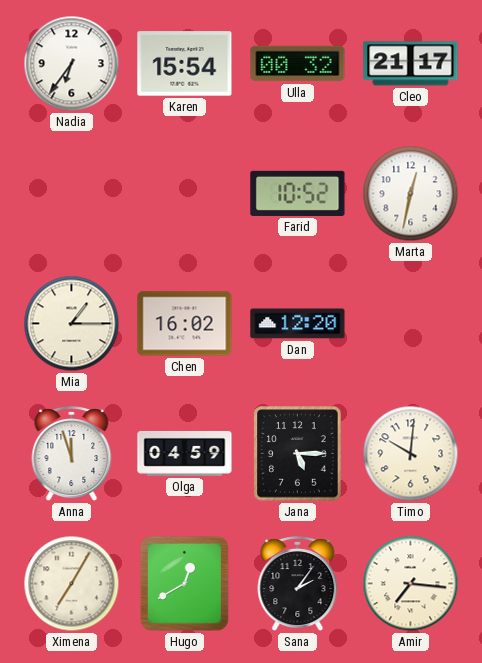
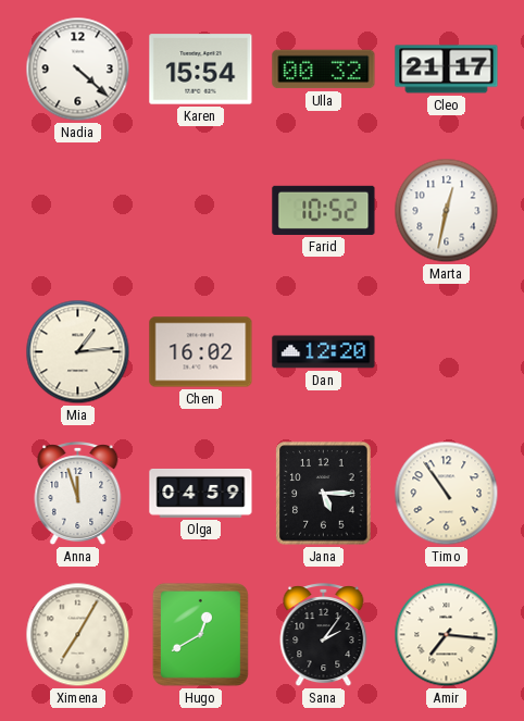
Nadia: 6:36 -> 4:22
Mia: 1:15 -> 1:14
Timo: 10:01 -> 10:54
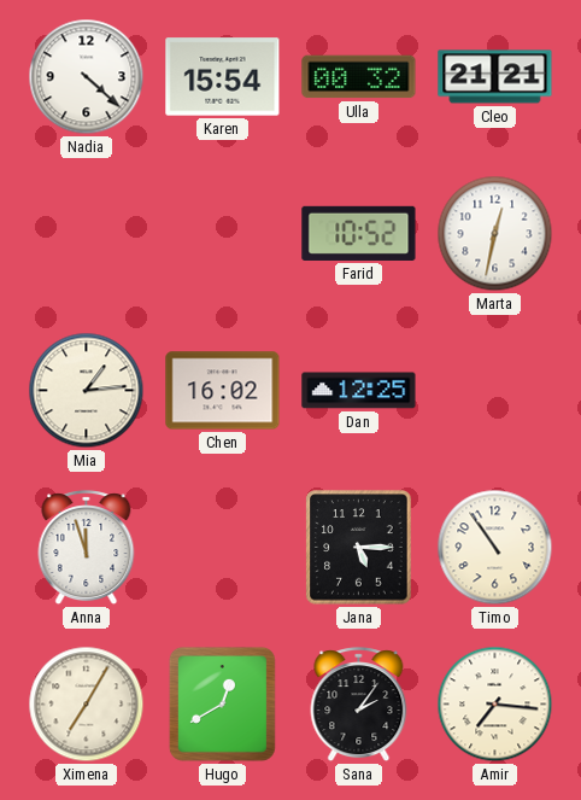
Cleo: 21:17 -> 21:21
Dan: 12:20 -> 12:25
Olga: 04:59 -> none
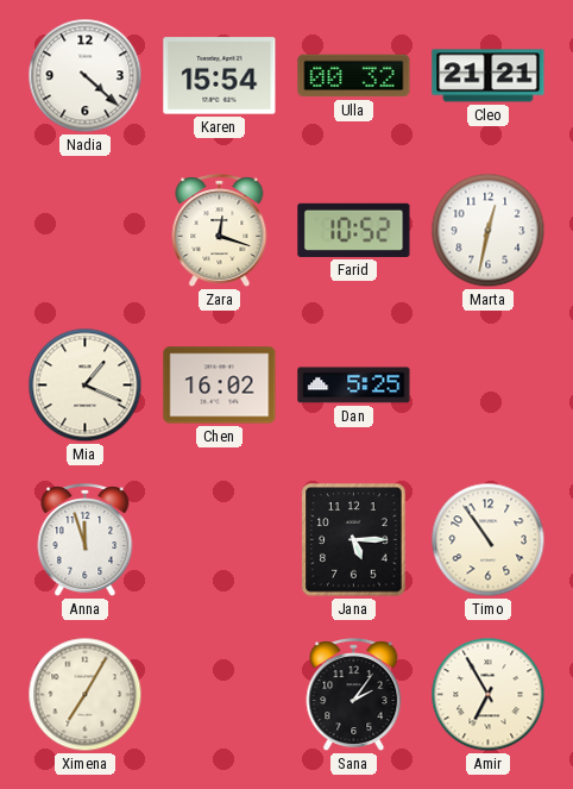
Zara: none -> 12:18
Mia: 1:14 -> 1:19
Dan: 12:25 -> 5:25
Hugo: 12:40 -> none
Amir: 7:16 -> 6:55
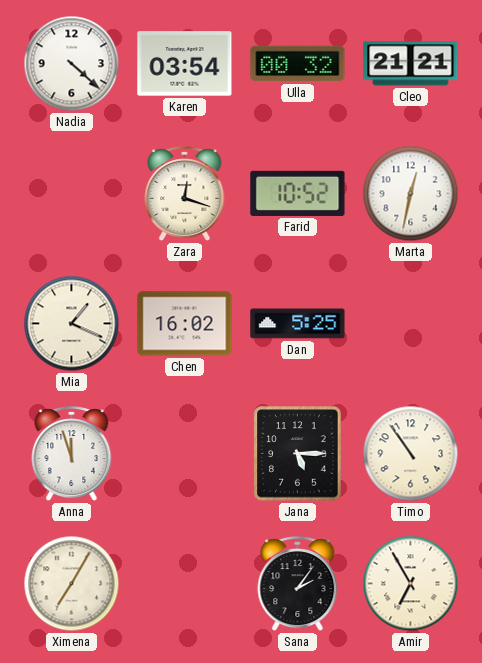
Karen: 15:54 -> 03:54
